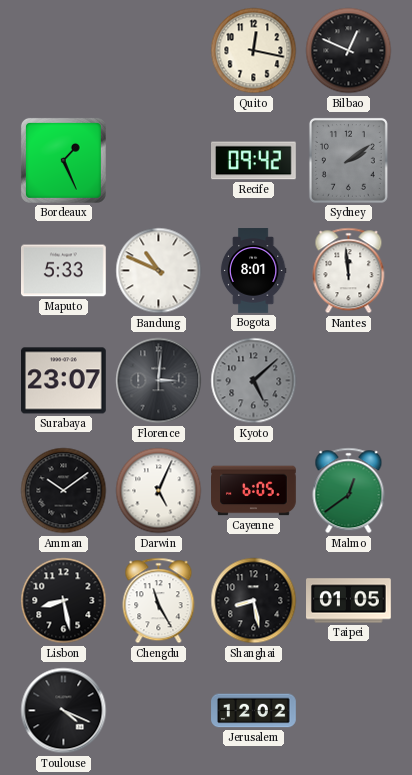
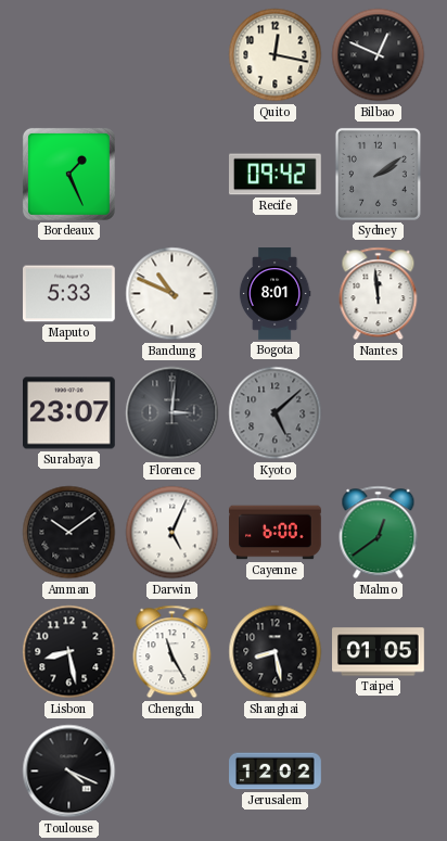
Cayenne: 6:05 -> 6:00
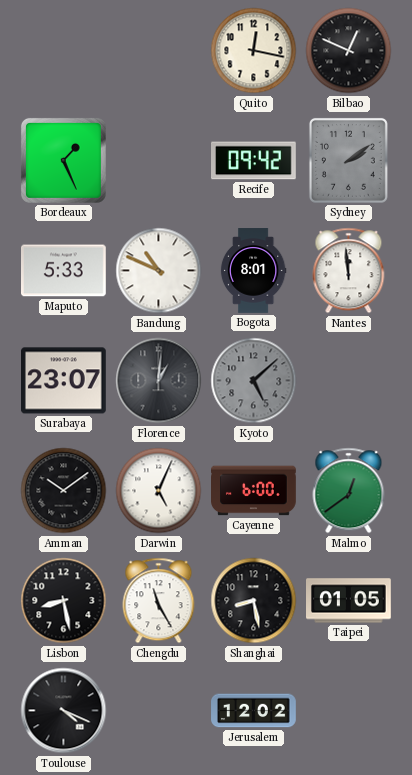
Florence: 3:01 -> 1:01
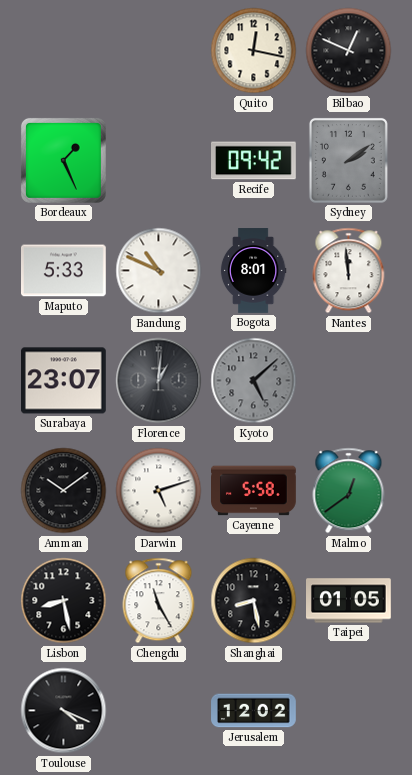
Darwin: 5:04 -> 5:12
Cayenne: 6:00 -> 5:58
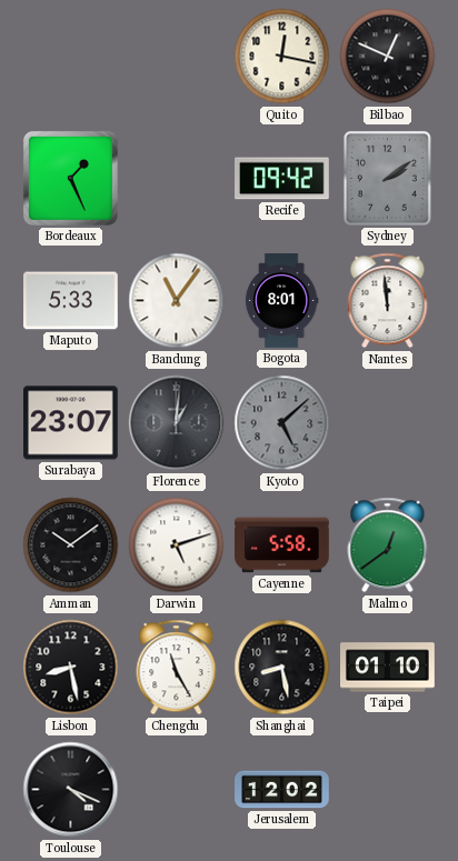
Bandung: 10:49 -> 11:06
Taipei: 01:05 -> 01:10
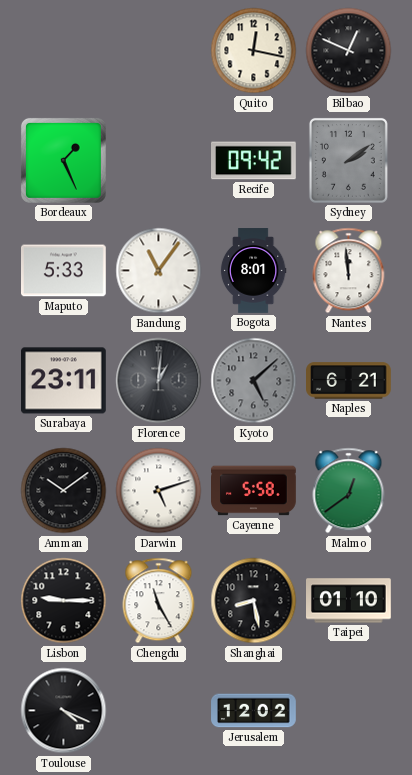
Surabaya: 23:07 -> 23:11
Naples: none -> 6:21
Lisbon: 8:28 -> 9:15
